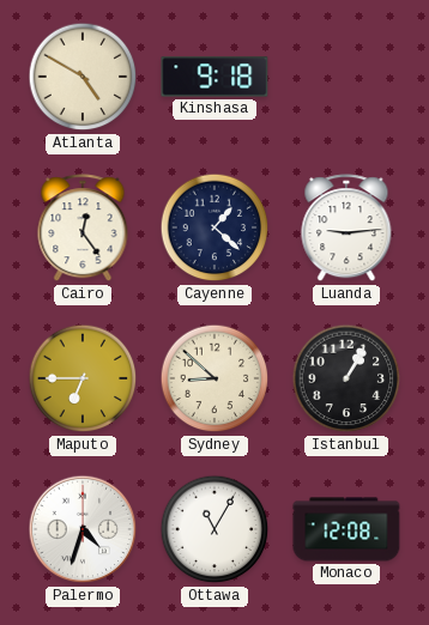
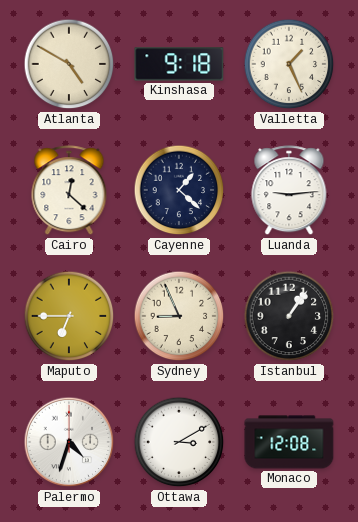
Valletta: none -> 1:26
Cairo: 12:24 -> 12:22
Sydney: 8:52 -> 8:56
Istanbul: 1:05 -> 1:06
Ottawa: 11:05 -> 3:10
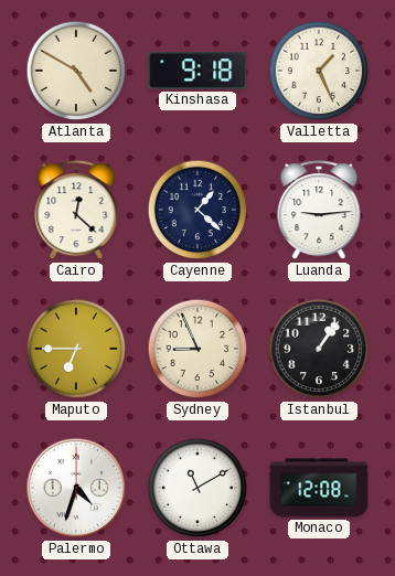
Ottawa: 3:10 -> 11:10
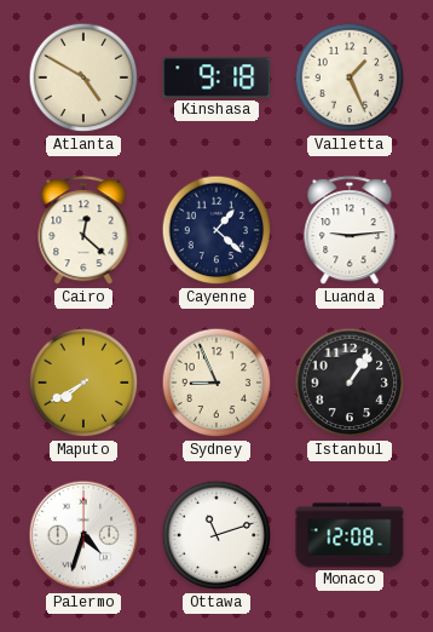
Maputo: 6:45 -> 7:40
Ottawa: 11:10 -> 11:12
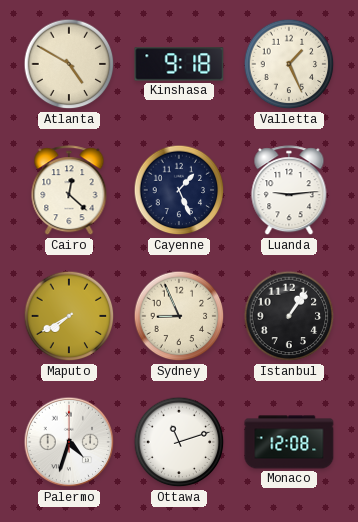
Cayenne: 1:22 -> 1:26
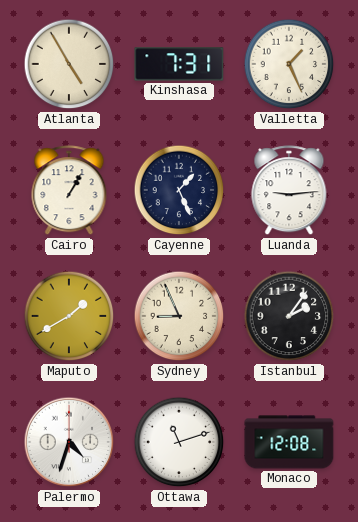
Atlanta: 4:50 -> 4:55
Kinshasa: 9:18 -> 7:31
Cairo: 12:22 -> 1:05
Maputo: 7:40 -> 1:40
Istanbul: 1:06 -> 2:06
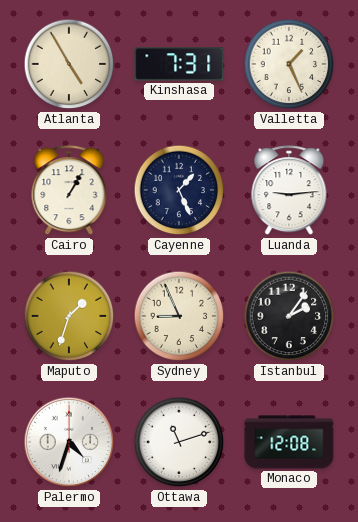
Maputo: 1:40 -> 1:33
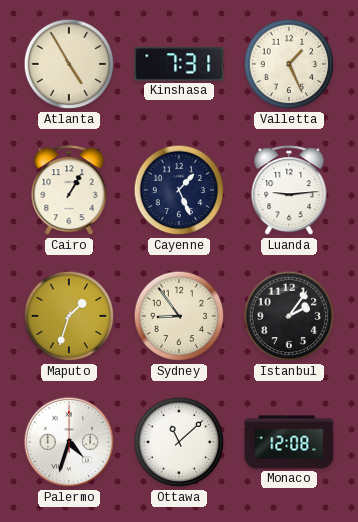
Sydney: 8:56 -> 8:54
Ottawa: 11:12 -> 11:08
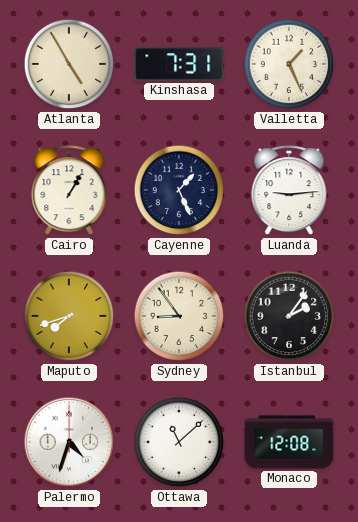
Maputo: 1:33 -> 7:42
